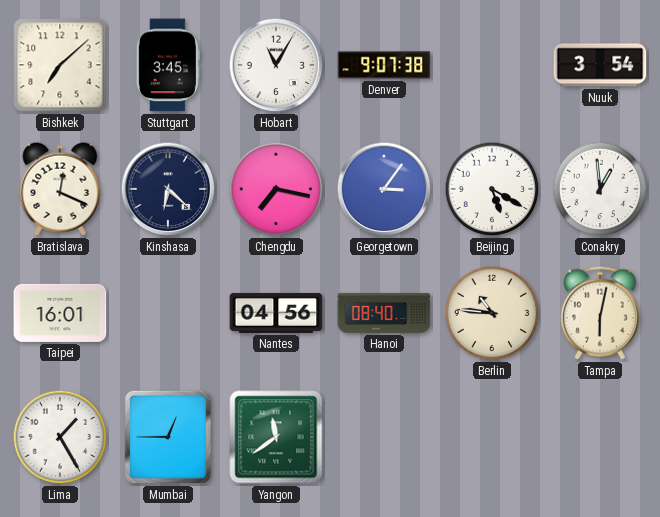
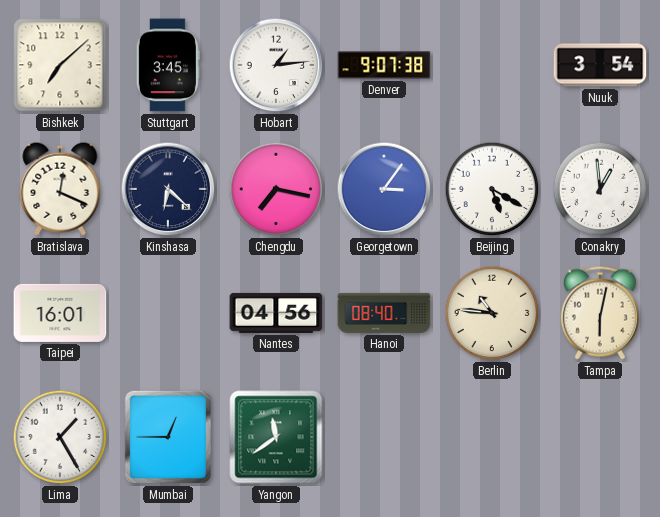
Hobart: 11:05 -> 1:14
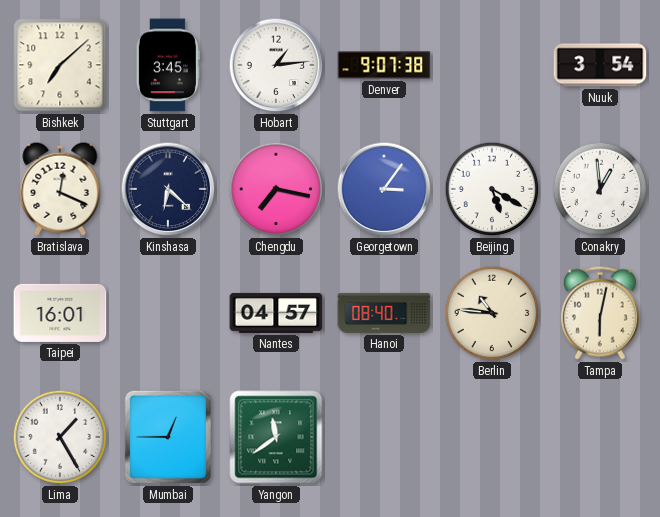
Nantes: 04:56 -> 04:57
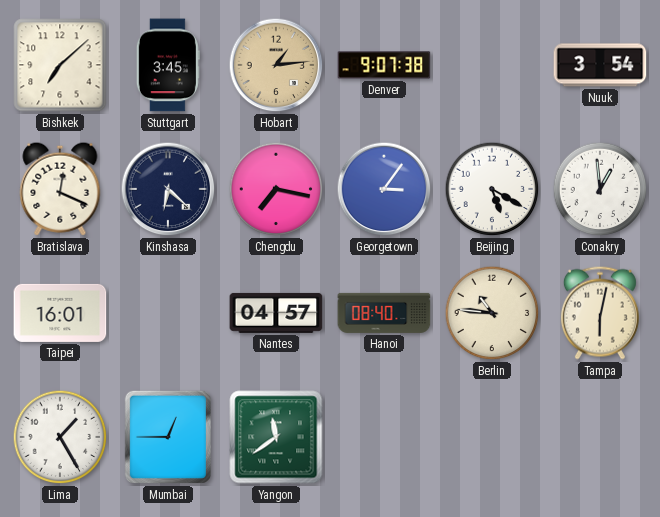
Hobart dial: white -> champagne
